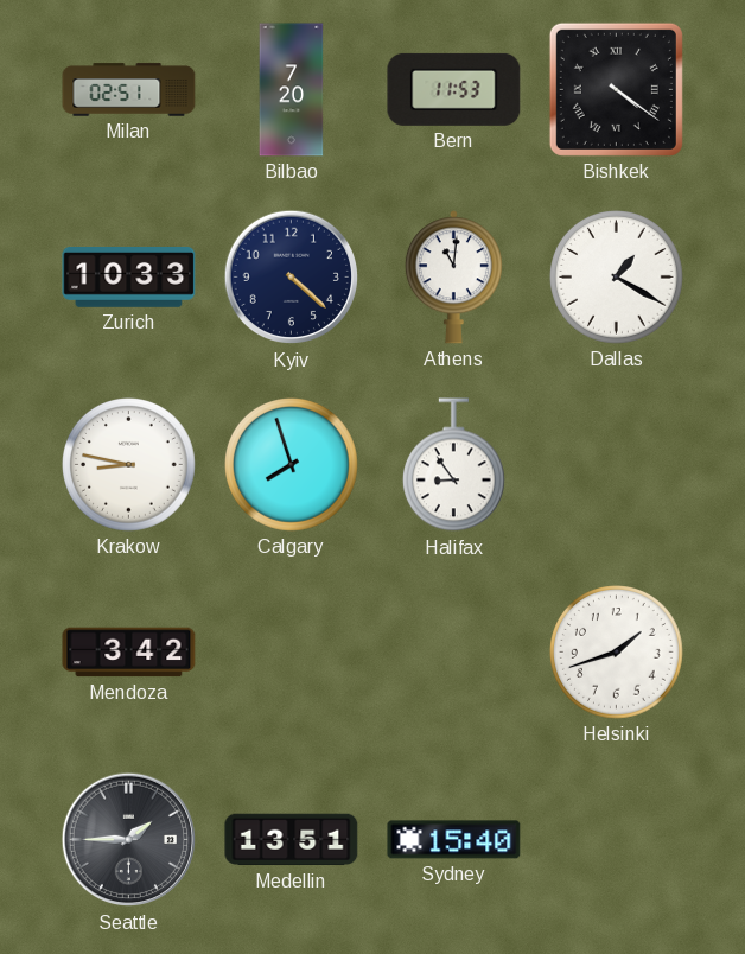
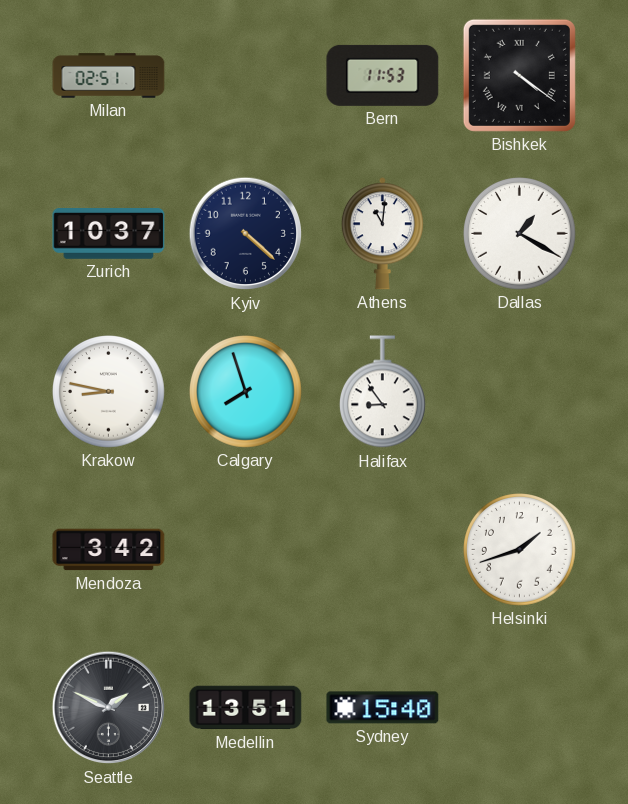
Bilbao: 7:20 -> none
Zurich: 10:33 -> 10:37
Seattle: 1:45 -> 1:49
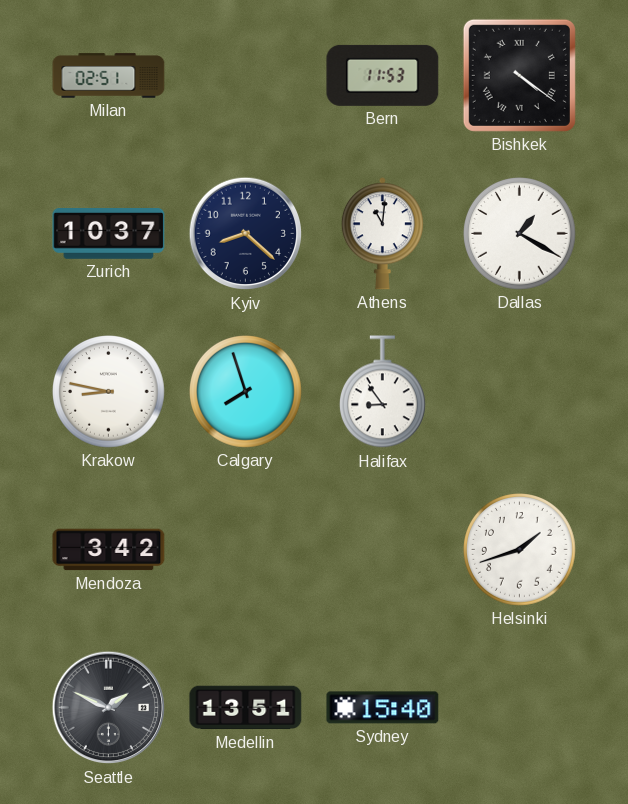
Kyiv: 4:22 -> 8:22
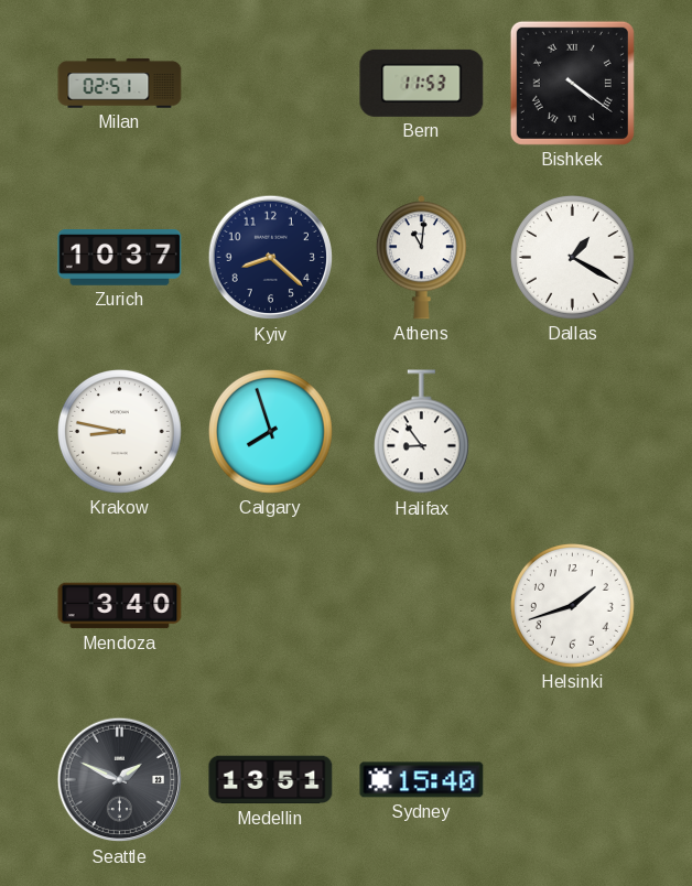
Mendoza: 3:42 -> 3:40
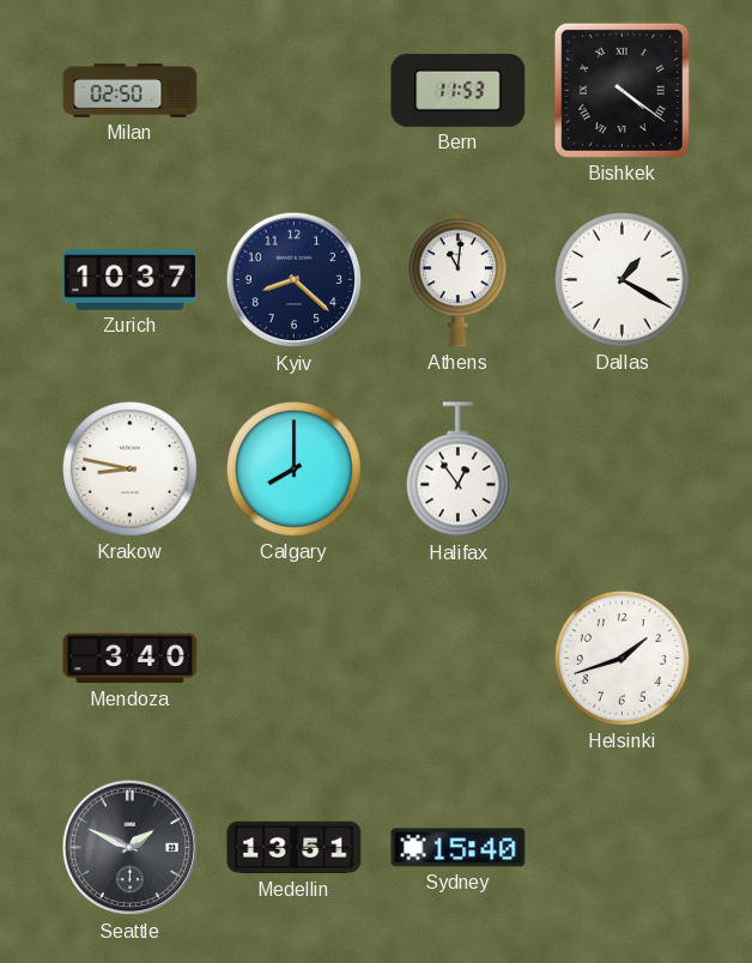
Milan: 02:51 -> 02:50
Calgary: 7:57 -> 8:00
Halifax: 8:54 -> 12:54
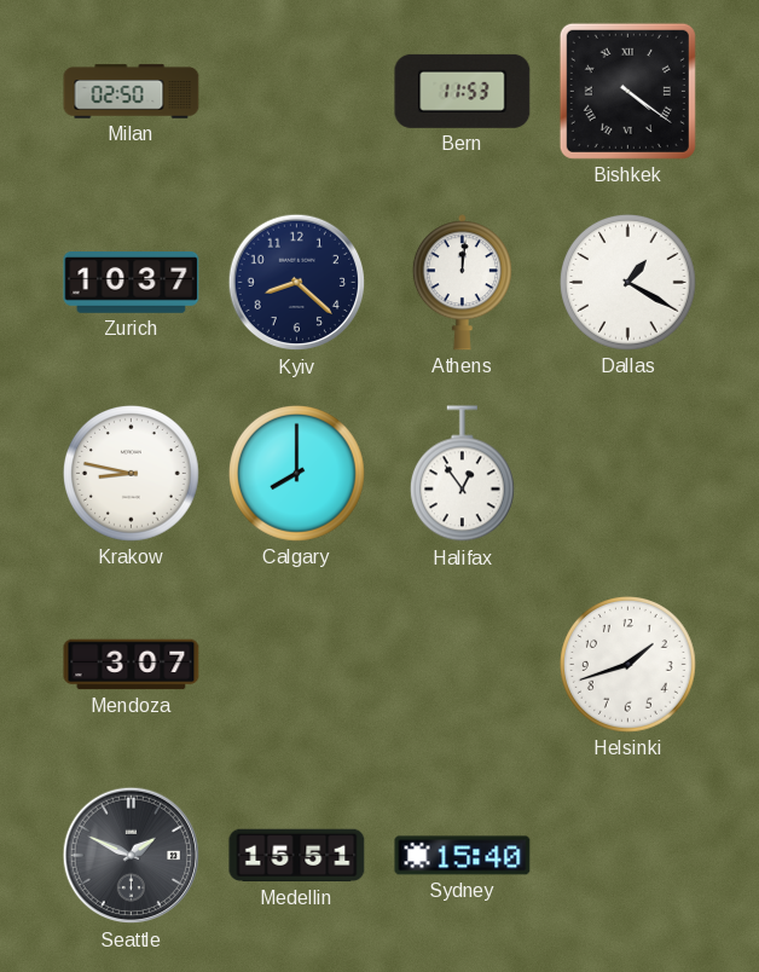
Athens: 11:01 -> 12:01
Mendoza: 3:40 -> 3:07
Medellin: 13:51 -> 15:51
